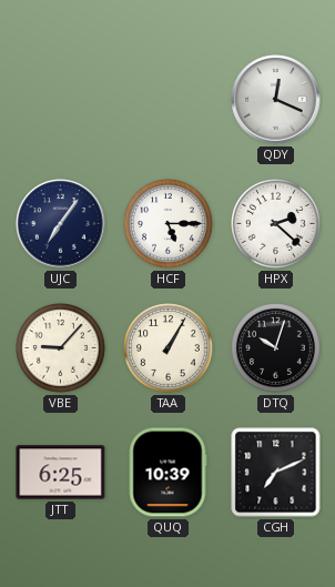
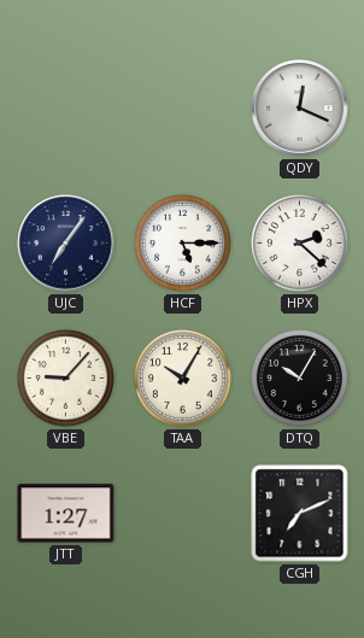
TAA: 1:05 -> 10:05
DTQ: 10:03 -> 10:05
JTT: 6:25 -> 1:27
QUQ: 10:39 -> none
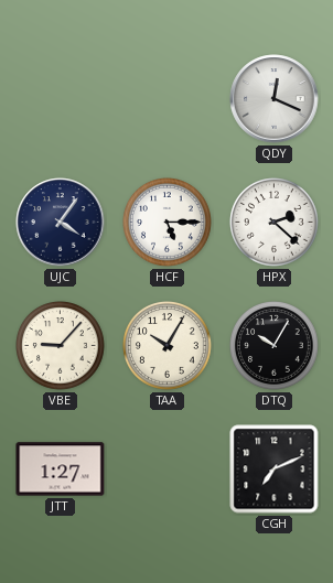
UJC: 7:06 -> 4:06
